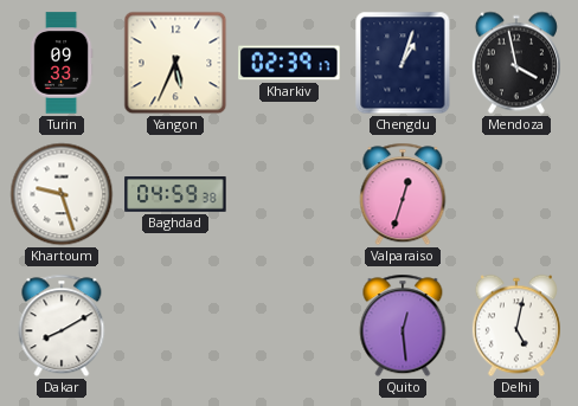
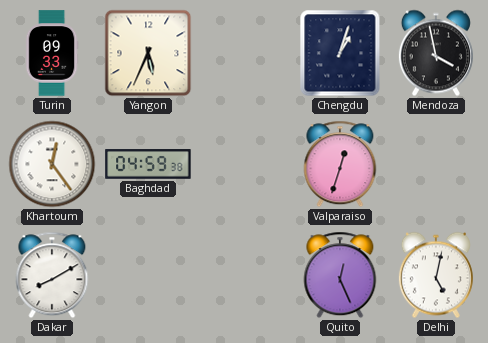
Kharkiv: 02:39 -> none
Khartoum: 9:27 -> 12:24
Quito: 12:29 -> 12:26
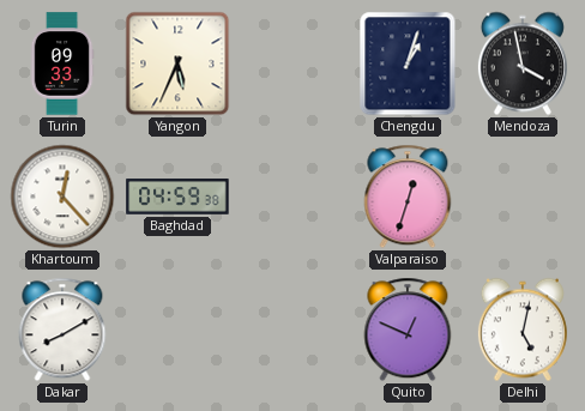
Khartoum: 12:24 -> 12:23
Quito: 12:26 -> 12:49
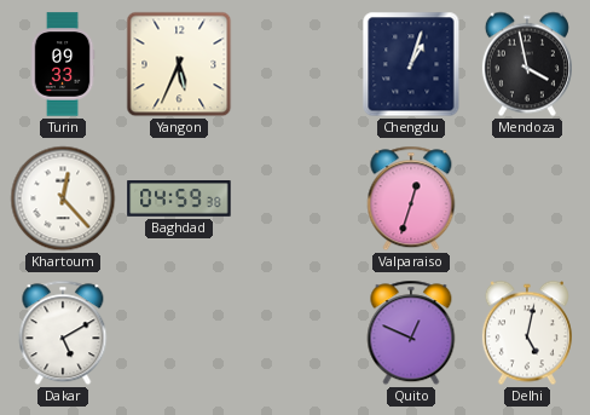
Dakar: 8:10 -> 5:10
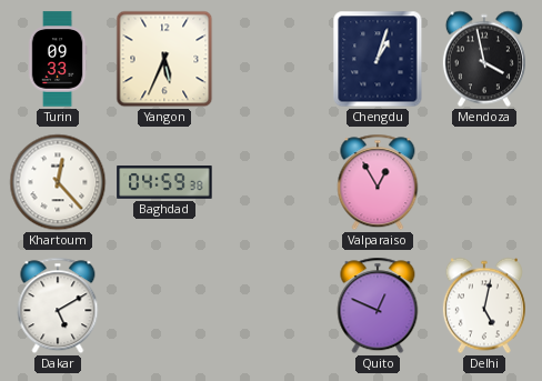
Valparaiso: 12:33 -> 12:55
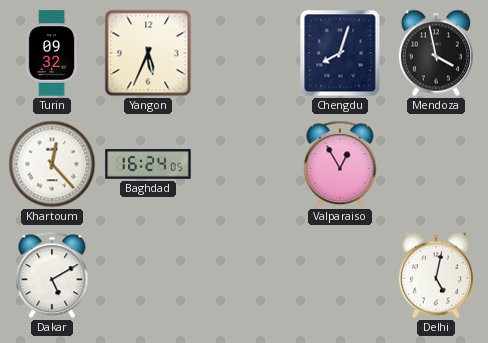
Turin: 09:33 -> 09:32
Chengdu: 1:03 -> 8:03
Baghdad: 04:59 -> 16:24
Quito: 12:49 -> none
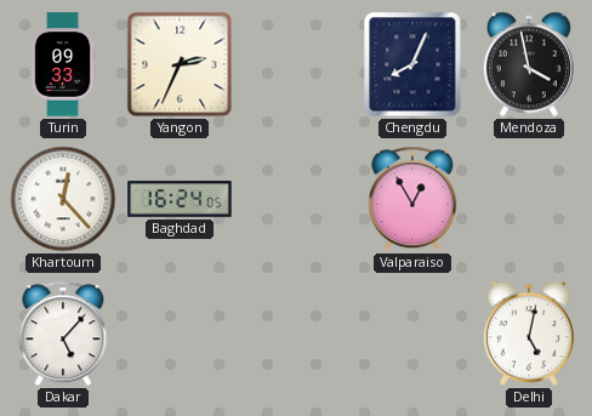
Turin: 09:32 -> 09:33
Yangon: 5:34 -> 2:34
Chengdu: 8:03 -> 8:04
Dakar: 5:10 -> 5:07
